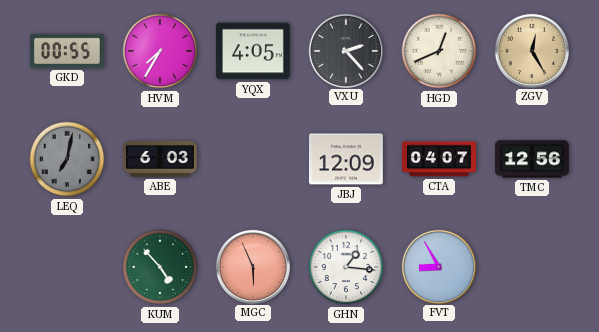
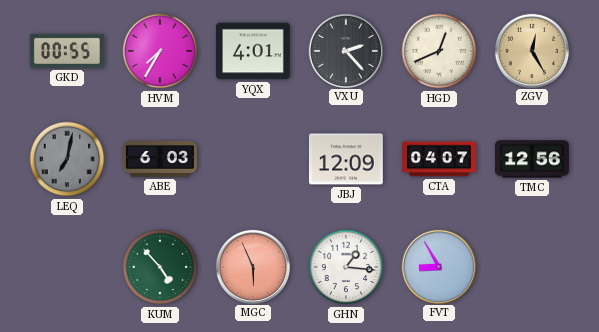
YQX: 4:05 -> 4:01
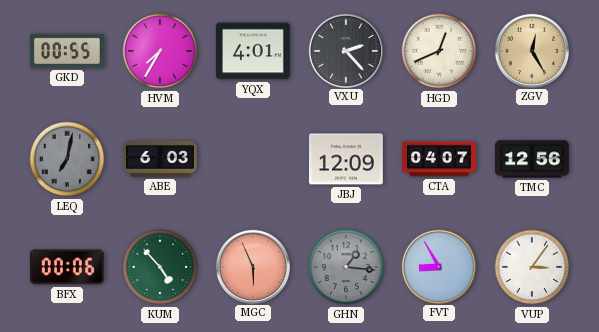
BFX: none -> 00:06
GHN dial: white -> grey
VUP: none -> 3:06
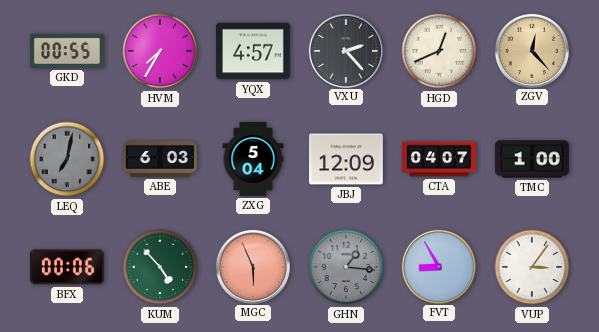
YQX: 4:01 -> 4:57
ZGV: 12:25 -> 12:23
ZXG: none -> 5:04
TMC: 12:56 -> 1:00
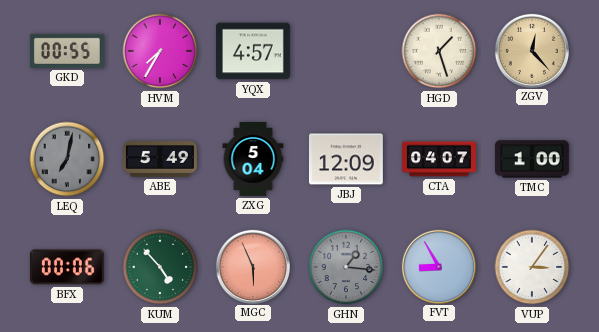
VXU: 2:23 -> none
HGD: 12:41 -> 1:27
ABE: 6:03 -> 5:49
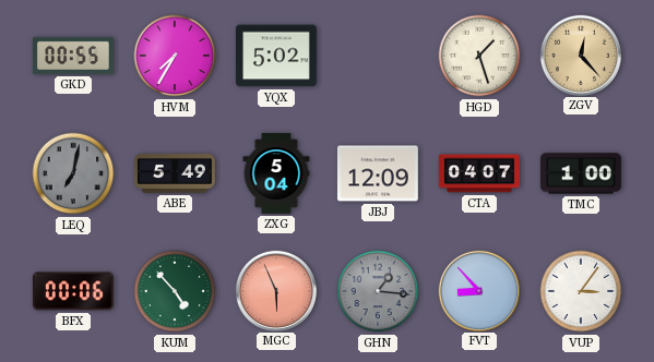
YQX: 4:57 -> 5:02
FVT: 8:55 -> 8:53
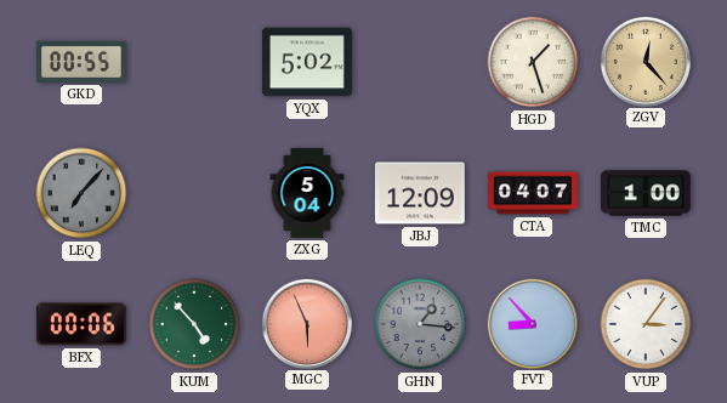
HVM: 7:35 -> none
LEQ: 7:02 -> 7:07
ABE: 5:49 -> none
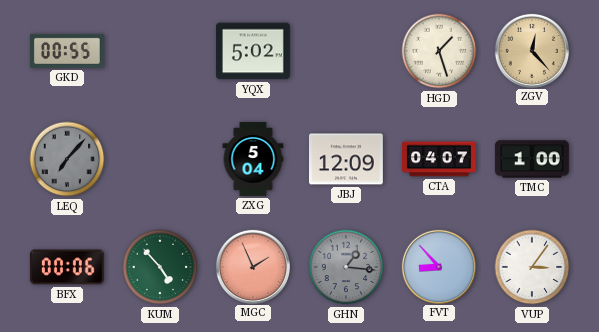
MGC: 5:56 -> 1:56
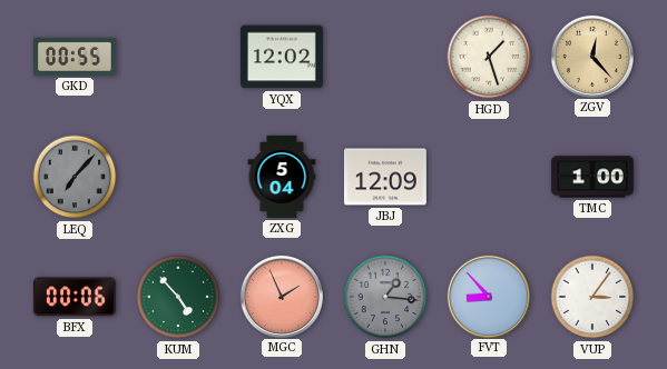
YQX: 5:02 -> 12:02
CTA: 04:07 -> none
